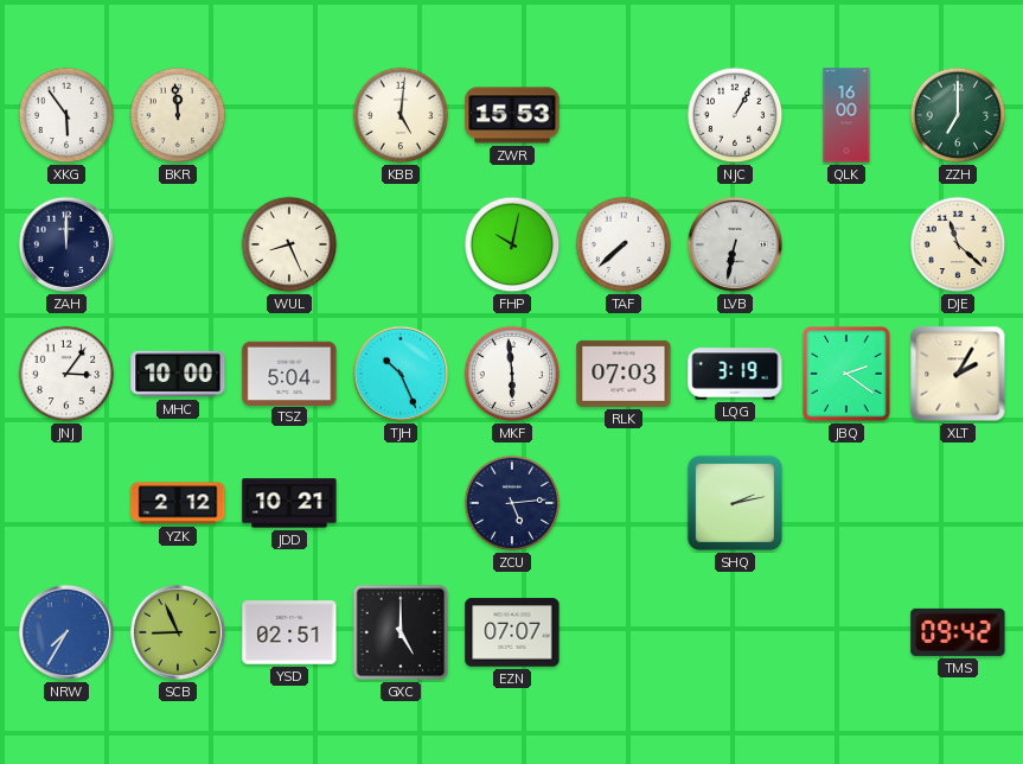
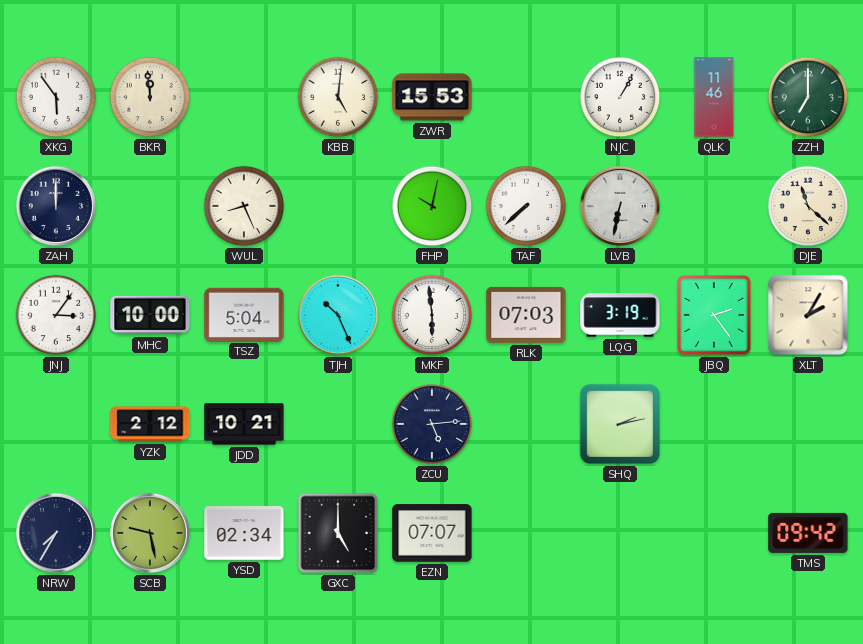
QLK: 16:00 -> 11:46
JBQ: 2:21 -> 2:24
NRW dial: blue -> navy
SCB: 8:56 -> 9:28
YSD: 02:51 -> 02:34
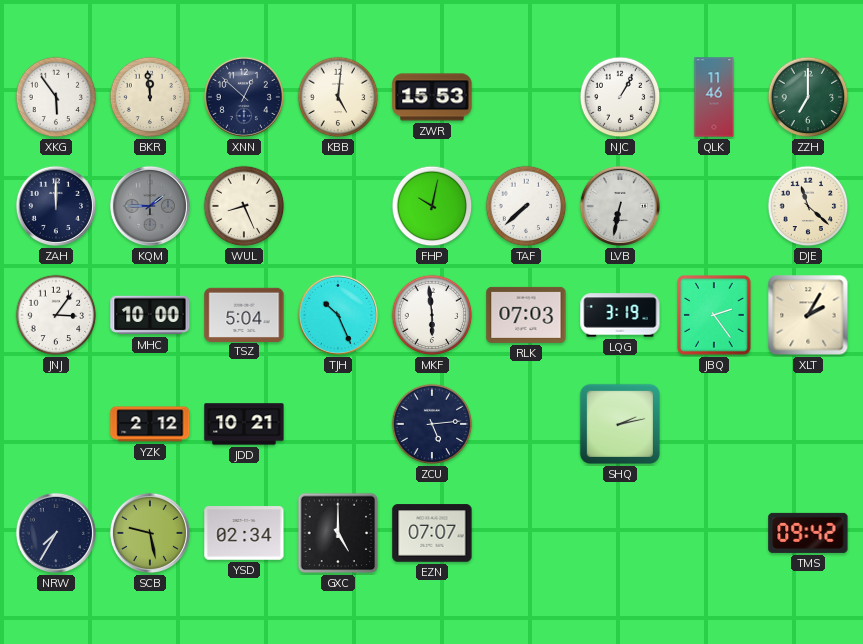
XNN: none -> 12:52
KQM: none -> 1:45
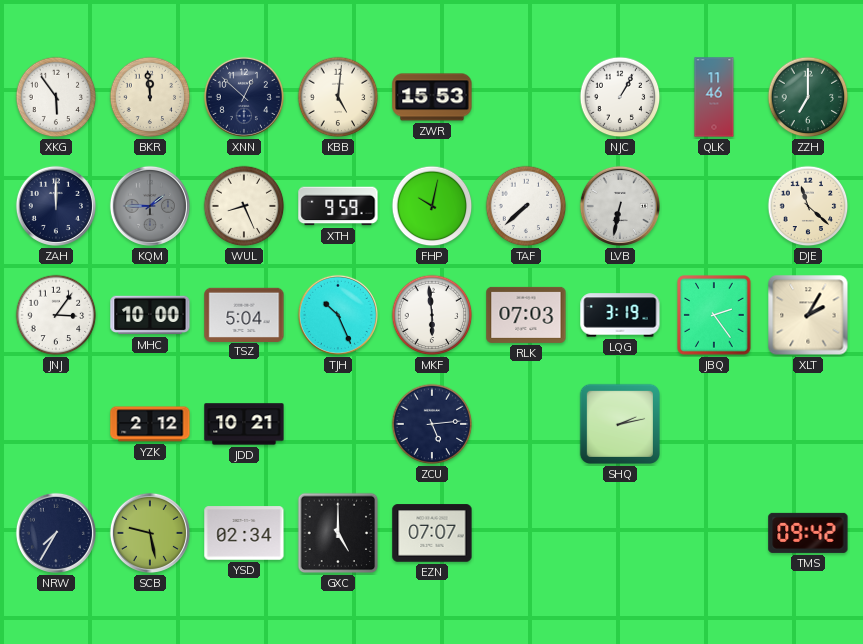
XTH: none -> 9:59
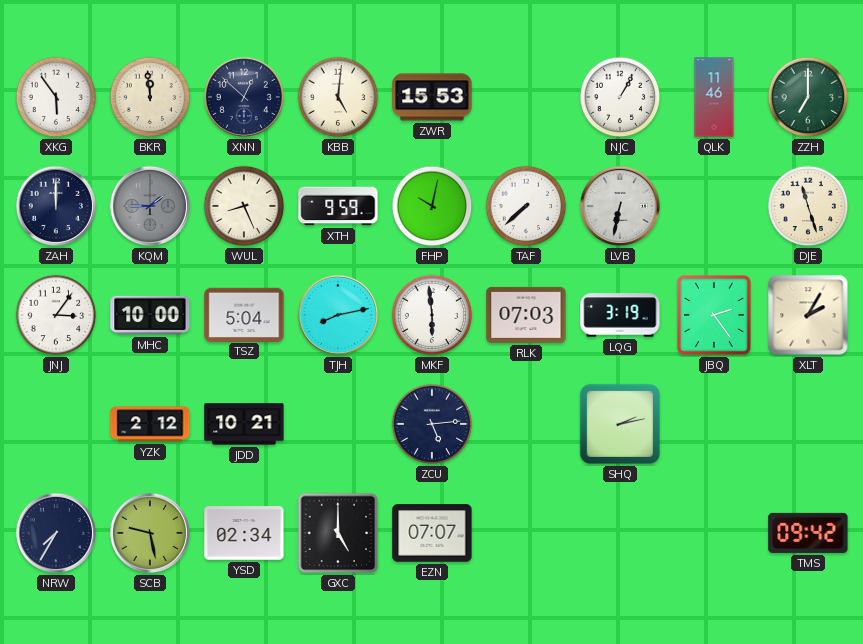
DJE: 11:22 -> 11:27
TJH: 10:26 -> 8:13
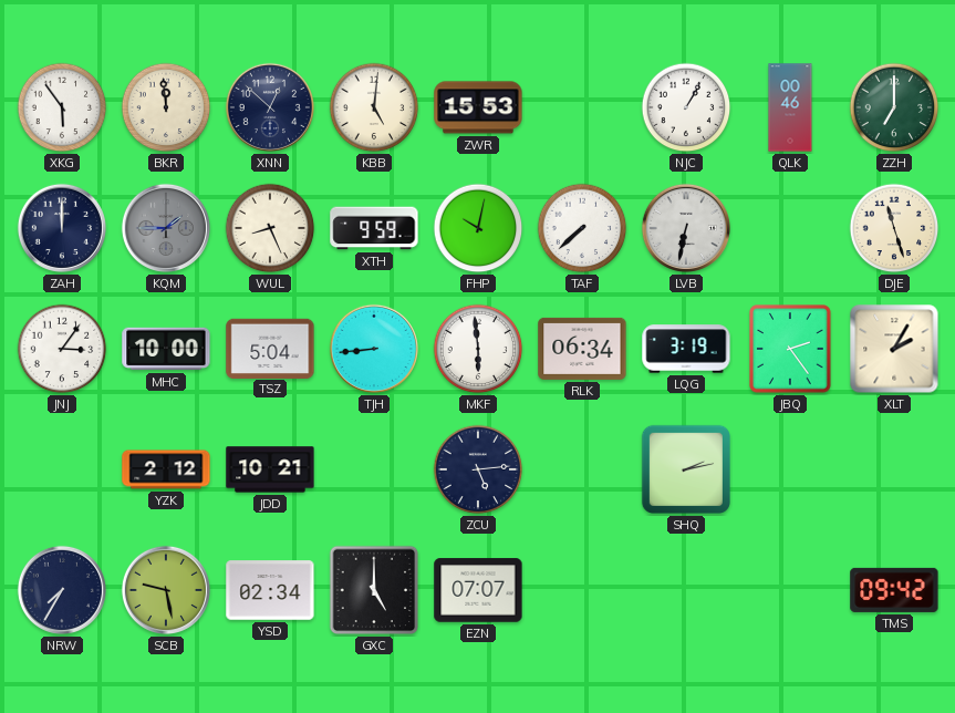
QLK: 11:46 -> 00:46
TJH: 8:13 -> 8:44
RLK: 07:03 -> 06:34
